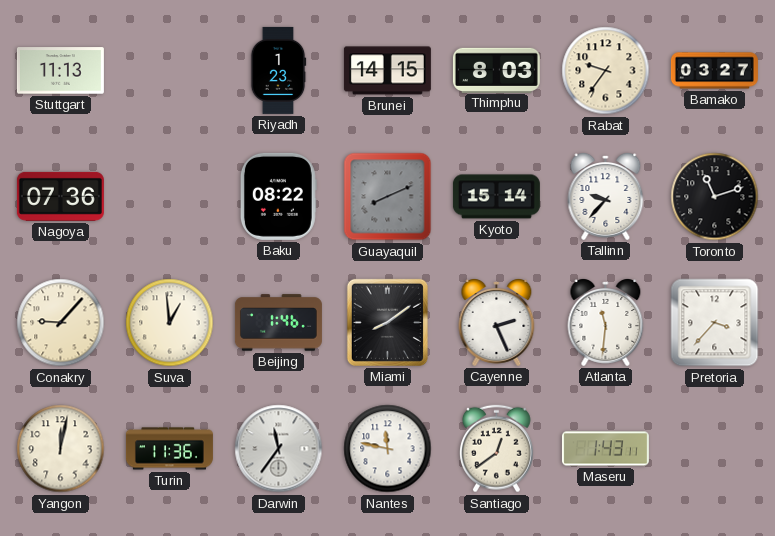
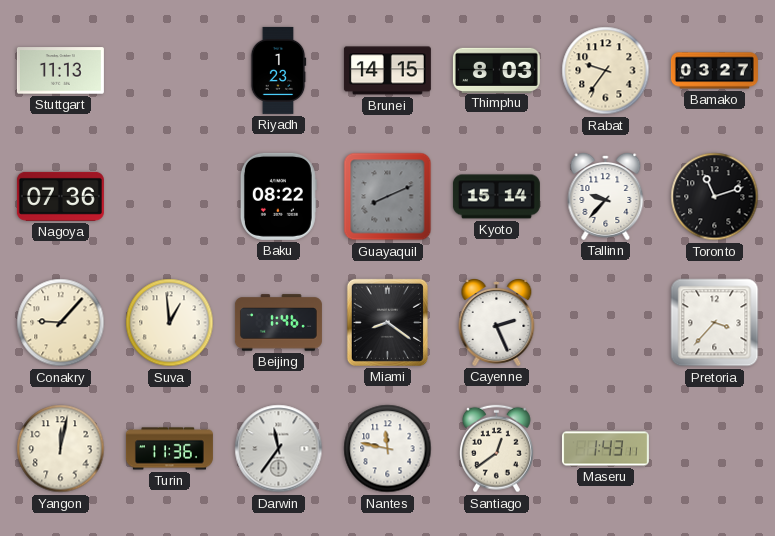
Miami: 8:09 -> 8:21
Atlanta: 11:31 -> none
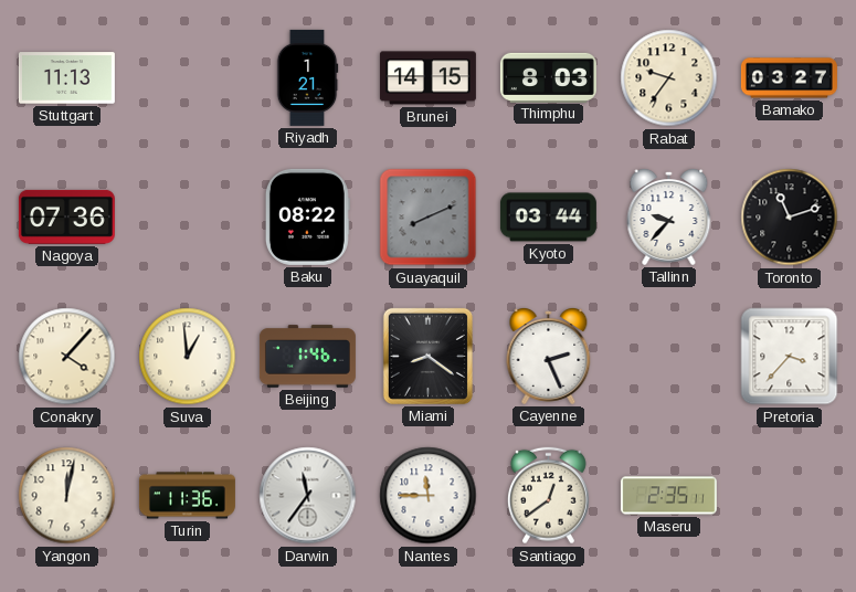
Riyadh: 1:23 -> 1:21
Kyoto: 15:14 -> 03:44
Conakry: 9:07 -> 4:07
Nantes: 11:47 -> 11:45
Maseru: 1:43 -> 2:35
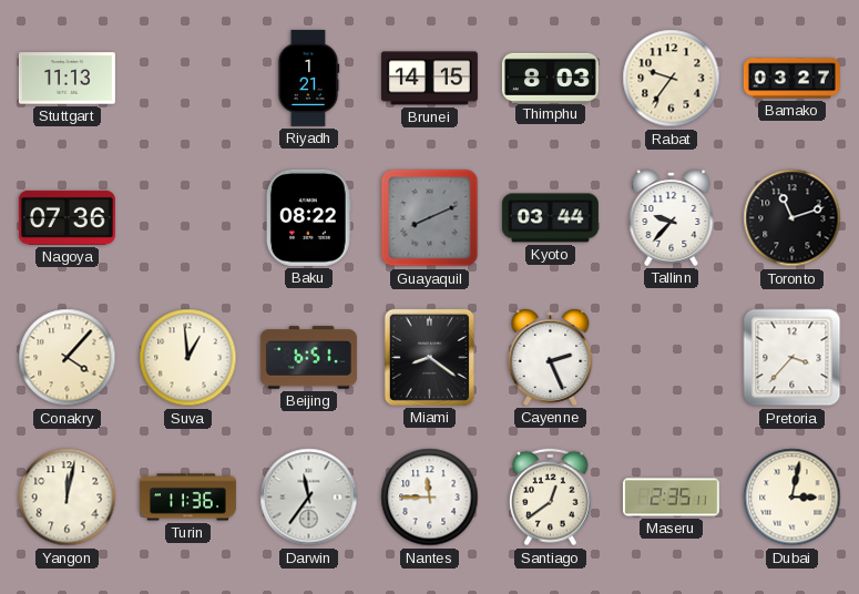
Beijing: 1:46 -> 6:51
Dubai: none -> 3:02
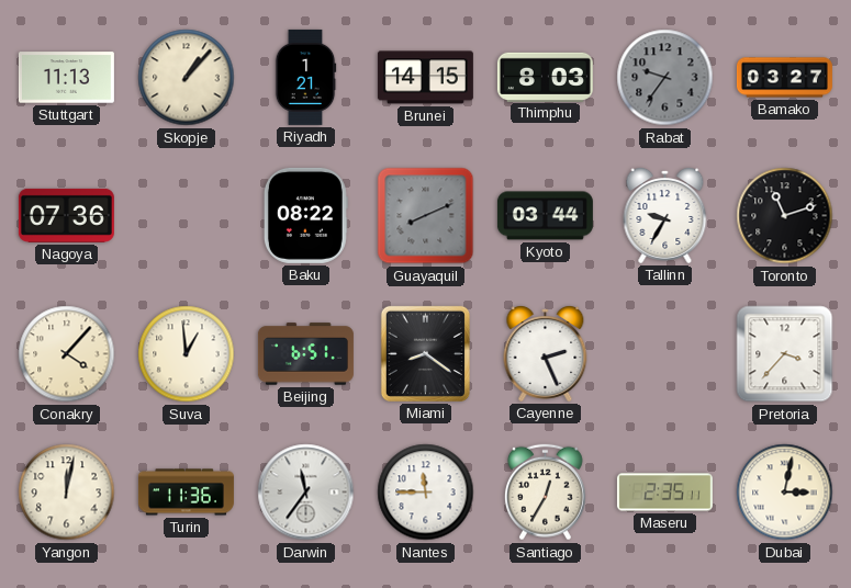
Skopje: none -> 1:07
Rabat dial: cream -> grey
Tallinn: 9:37 -> 9:35
Santiago: 12:39 -> 12:35
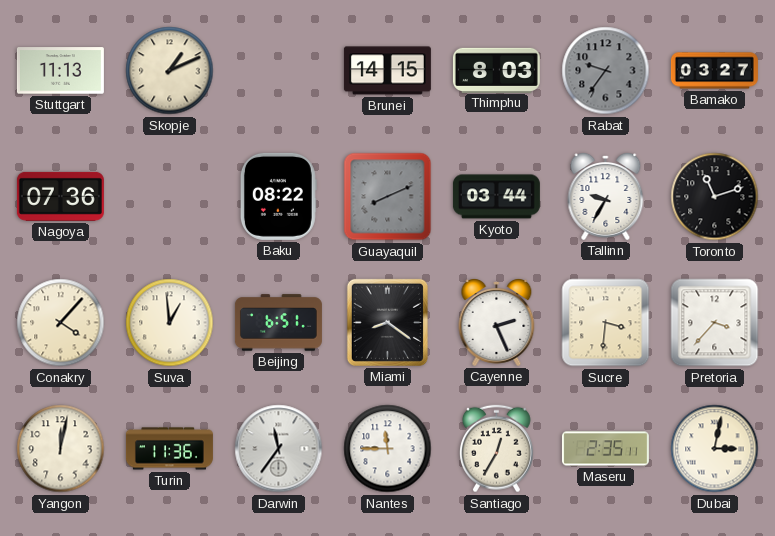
Skopje: 1:07 -> 1:11
Riyadh: 1:21 -> none
Sucre: none -> 3:31
